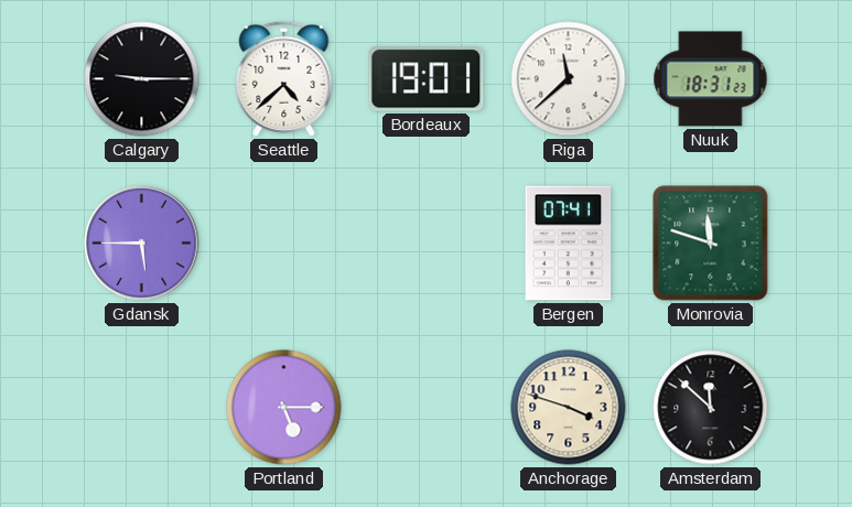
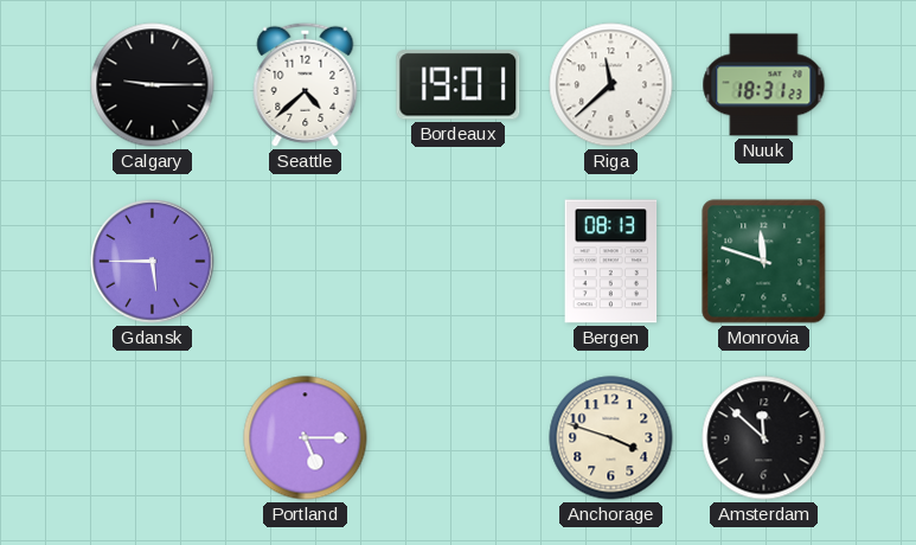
Bergen: 07:41 -> 08:13
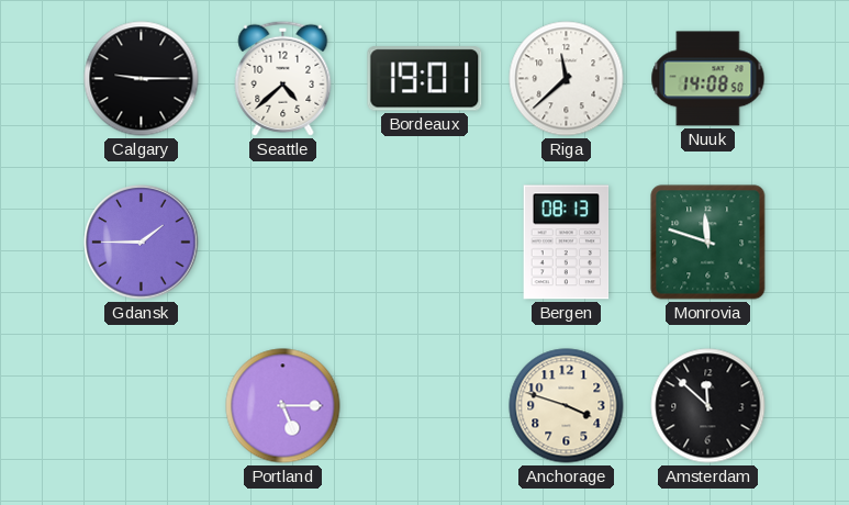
Nuuk: 18:31 -> 14:08
Gdansk: 5:45 -> 1:45
